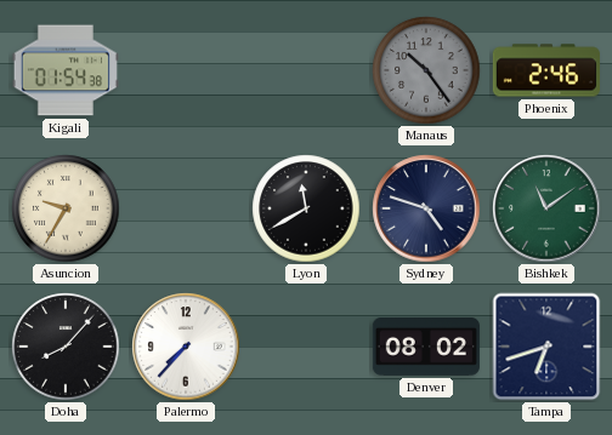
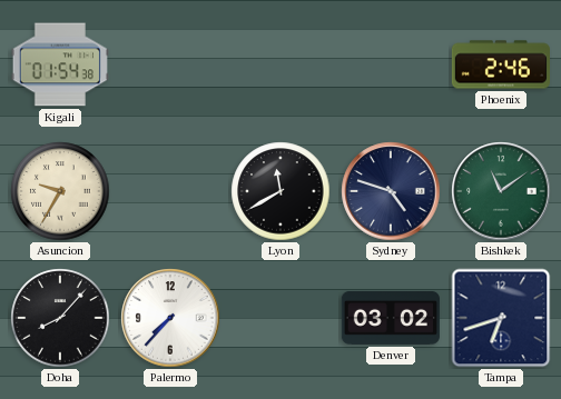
Manaus: 10:24 -> none
Denver: 08:02 -> 03:02
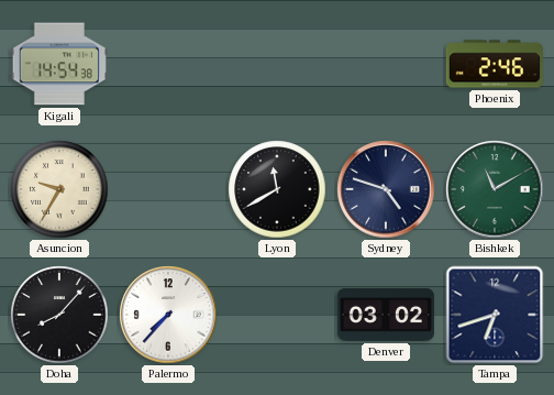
Kigali: 01:54 -> 14:54
Bishkek: 11:09 -> 11:10
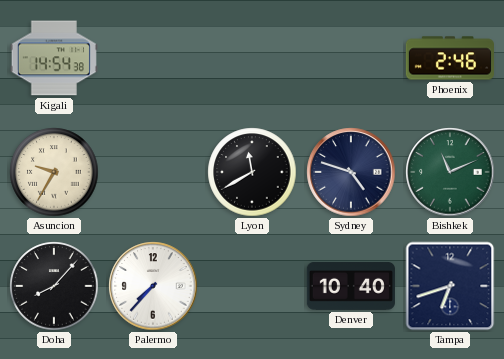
Bishkek: 11:10 -> 11:11
Denver: 03:02 -> 10:40
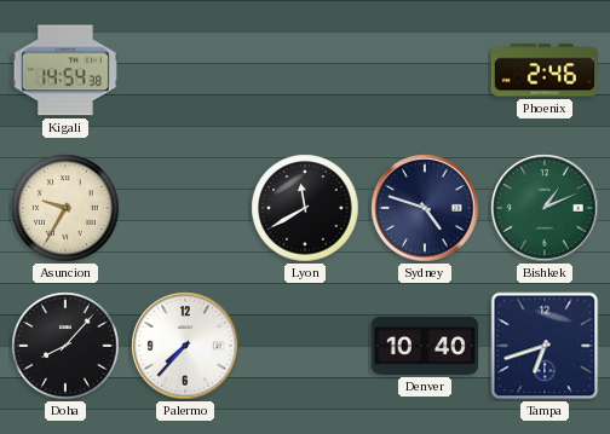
Bishkek: 11:11 -> 1:11
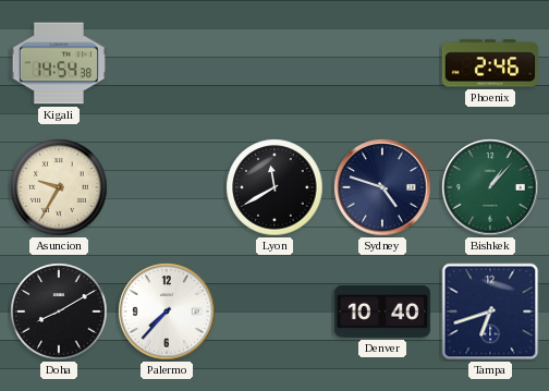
Bishkek: 1:11 -> 1:07
Doha: 8:07 -> 8:10
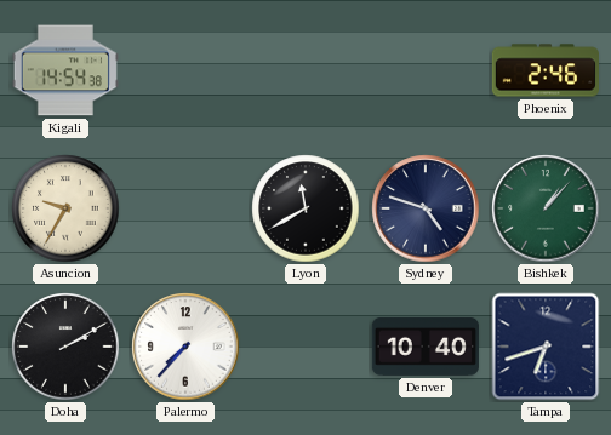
Doha: 8:10 -> 2:10
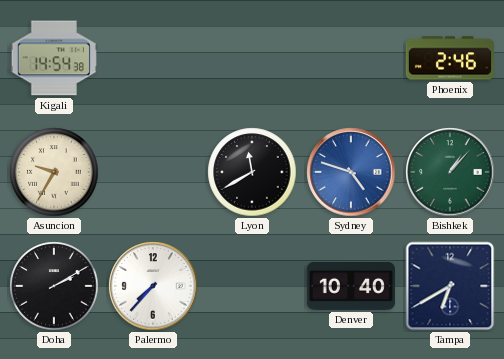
Sydney dial: navy -> blue
Tampa: 6:42 -> 6:40
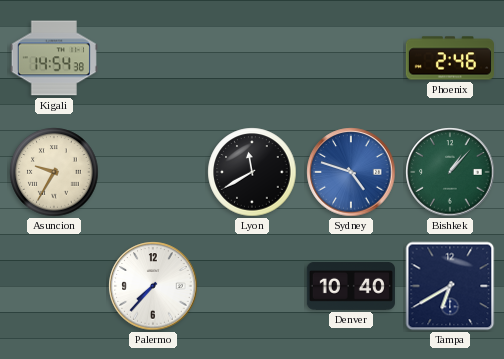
Doha: 2:10 -> none
